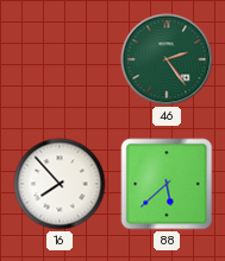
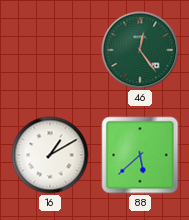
46: 2:24 -> 12:24
16: 7:53 -> 1:10
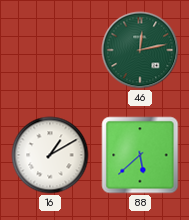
46: 12:24 -> 12:13
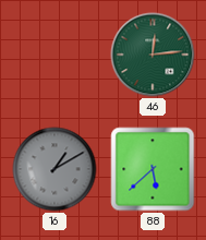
46: 12:13 -> 12:14
16 dial: white -> grey
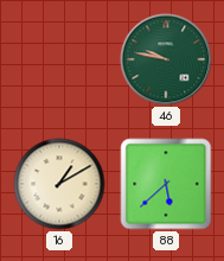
46: 12:14 -> 9:47
16 dial: grey -> cream
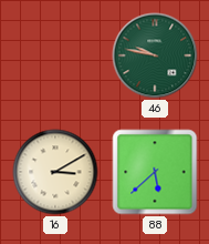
16: 1:10 -> 3:10
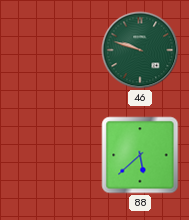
46: 9:47 -> 9:48
16: 3:10 -> none
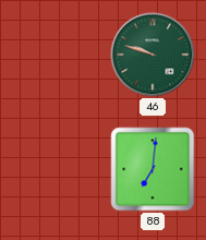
88: 5:38 -> 7:01
